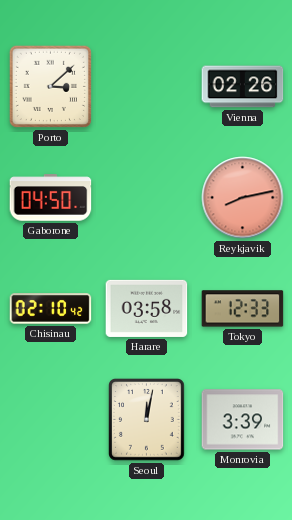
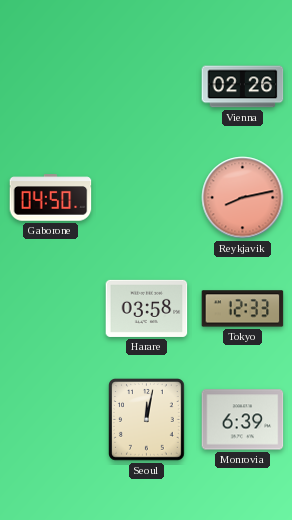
Porto: 3:08 -> none
Chisinau: 02:10 -> none
Monrovia: 3:39 -> 6:39
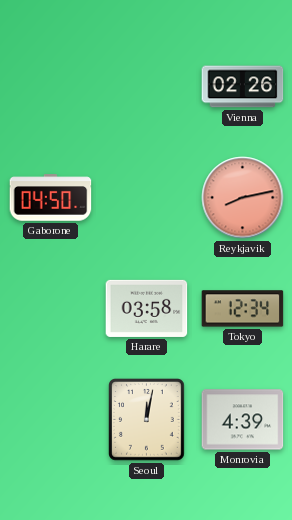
Tokyo: 12:33 -> 12:34
Monrovia: 6:39 -> 4:39
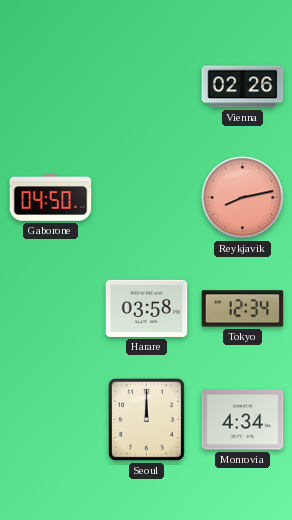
Seoul: 12:02 -> 12:00
Monrovia: 4:39 -> 4:34
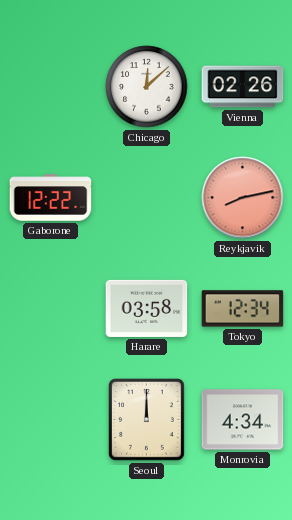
Chicago: none -> 12:08
Gaborone: 04:50 -> 12:22
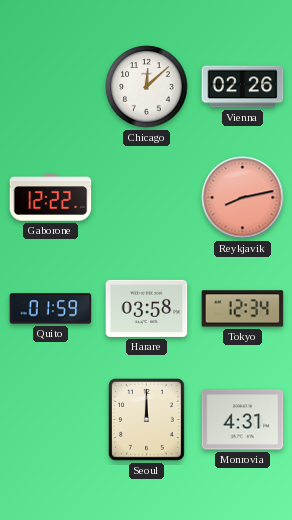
Quito: none -> 01:59
Monrovia: 4:34 -> 4:31
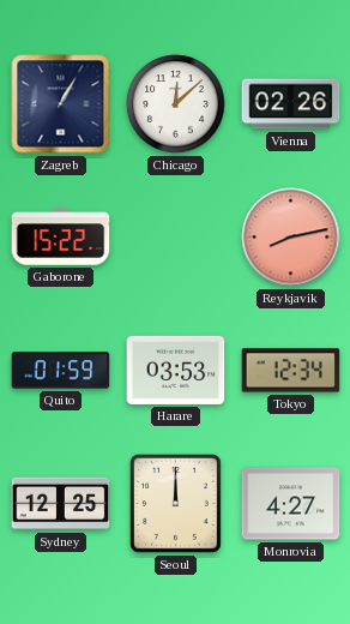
Zagreb: none -> 1:05
Gaborone: 12:22 -> 15:22
Harare: 03:58 -> 03:53
Sydney: none -> 12:25
Monrovia: 4:31 -> 4:27
